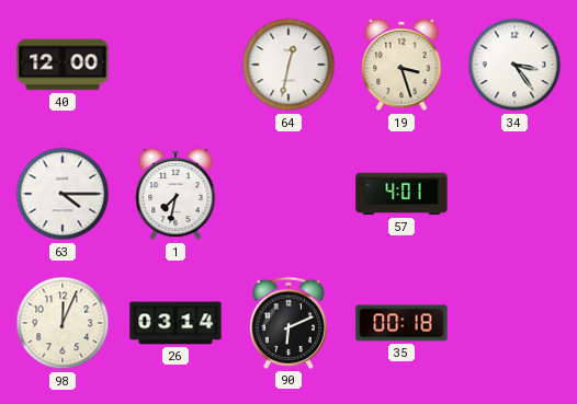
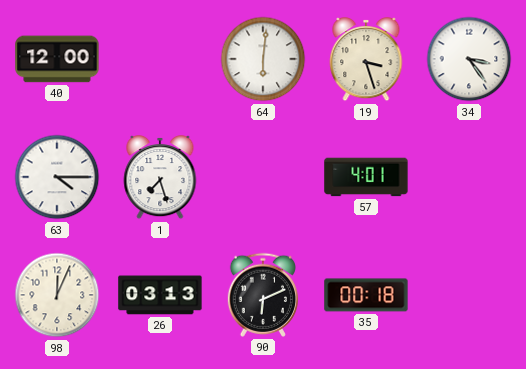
64: 12:32 -> 6:01
1: 7:32 -> 7:27
26: 03:14 -> 03:13
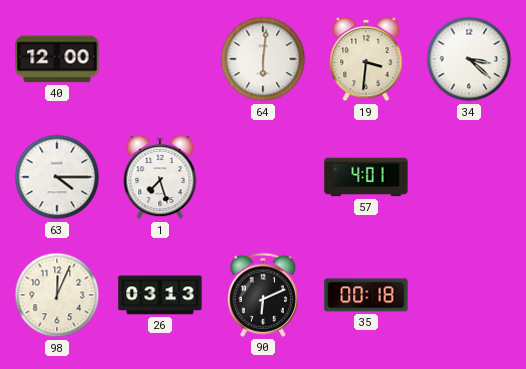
19: 3:27 -> 3:31
34: 3:24 -> 3:22
